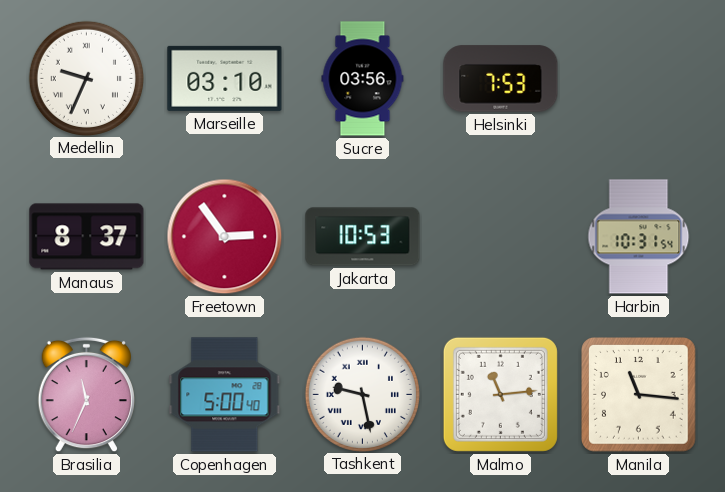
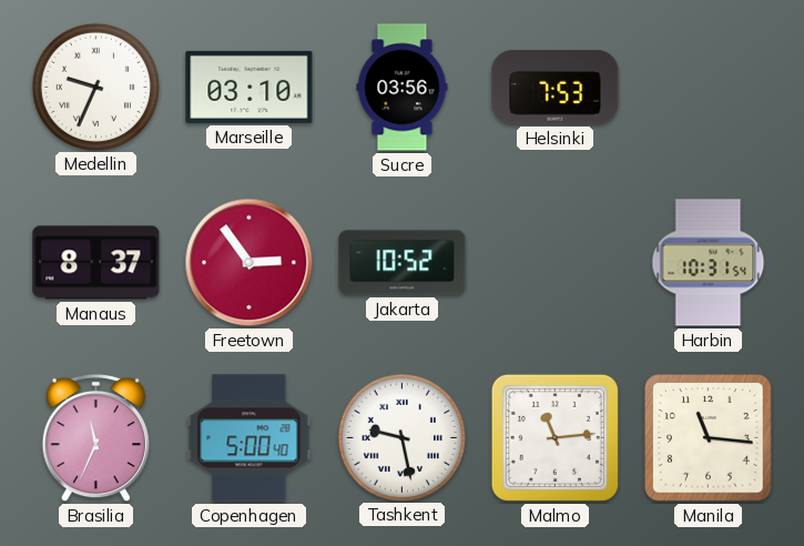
Jakarta: 10:53 -> 10:52
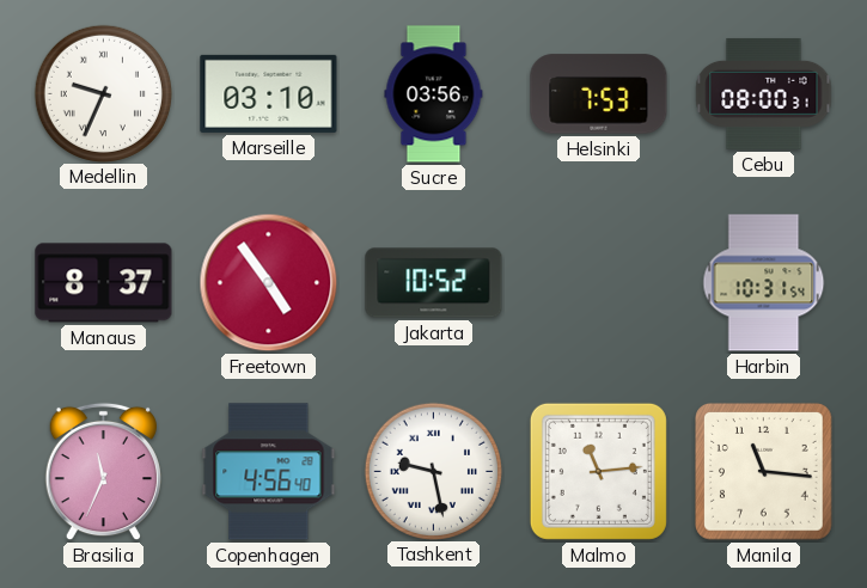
Cebu: none -> 08:00
Freetown: 2:54 -> 4:54
Copenhagen: 5:00 -> 4:56
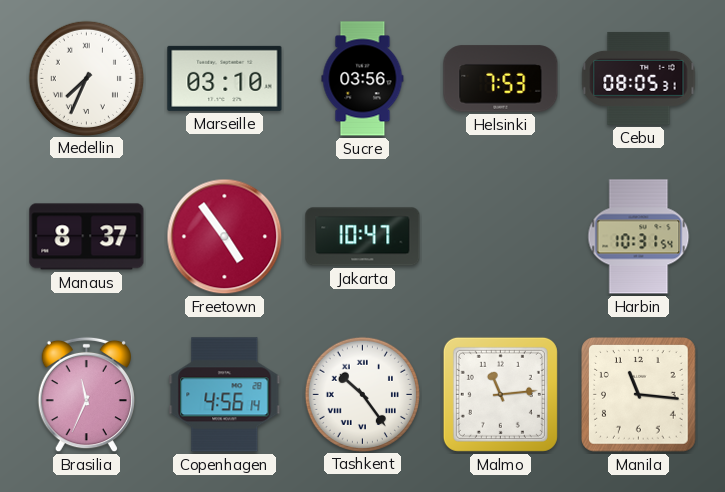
Medellin: 9:34 -> 7:34
Cebu: 08:00 -> 08:05
Jakarta: 10:52 -> 10:47
Copenhagen: 4:56:40 -> 4:56:14
Tashkent: 9:28 -> 10:24
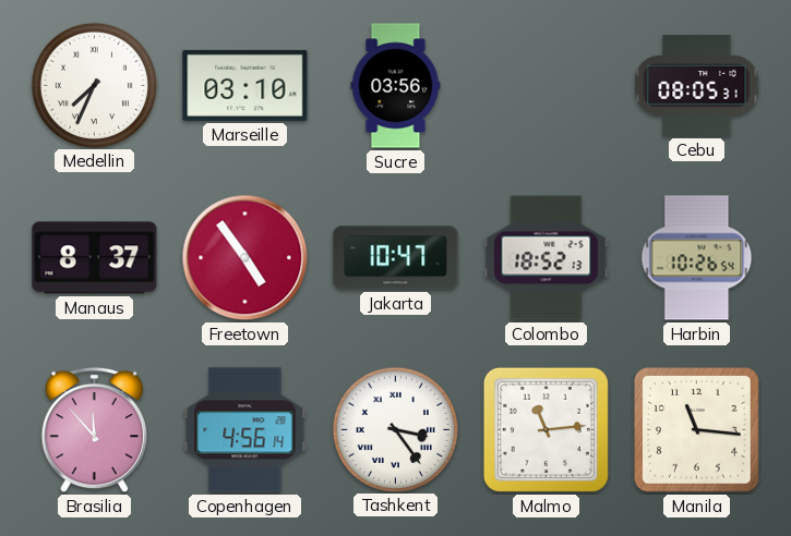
Helsinki: 7:53 -> none
Colombo: none -> 18:52
Harbin: 10:31 -> 10:26
Brasilia: 11:34 -> 11:53
Tashkent: 10:24 -> 3:24
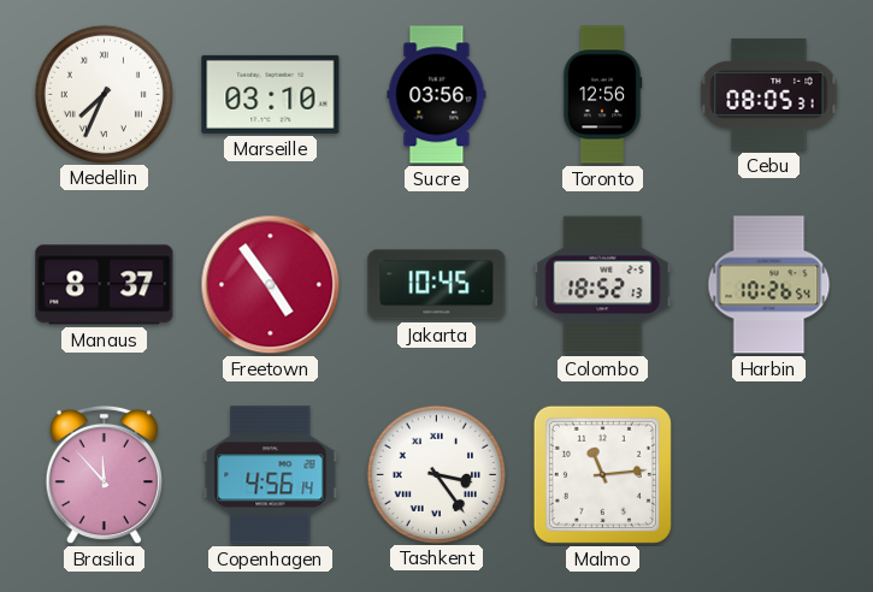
Toronto: none -> 12:56
Jakarta: 10:47 -> 10:45
Manila: 11:16 -> none
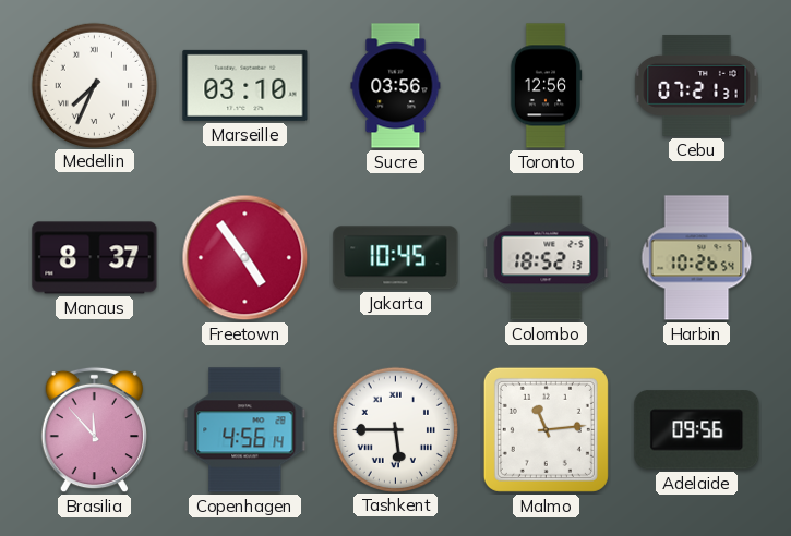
Cebu: 08:05 -> 07:21
Tashkent: 3:24 -> 5:45
Adelaide: none -> 09:56
